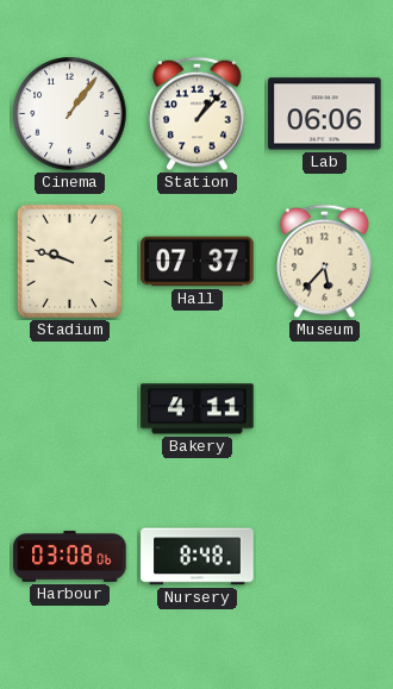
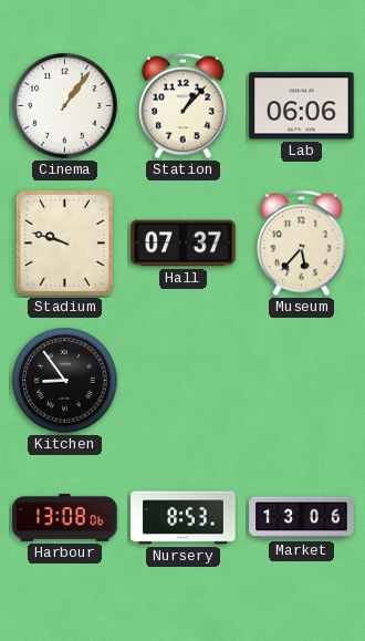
Kitchen: none -> 8:54
Bakery: 4:11 -> none
Harbour: 03:08 -> 13:08
Nursery: 8:48 -> 8:53
Market: none -> 13:06
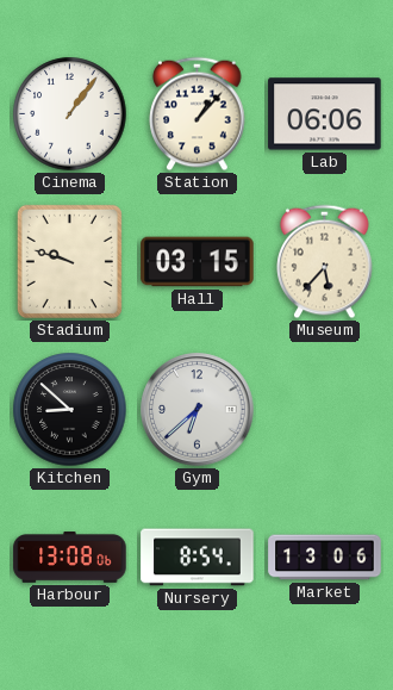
Hall: 07:37 -> 03:15
Kitchen: 8:54 -> 8:52
Gym: none -> 6:38
Nursery: 8:53 -> 8:54
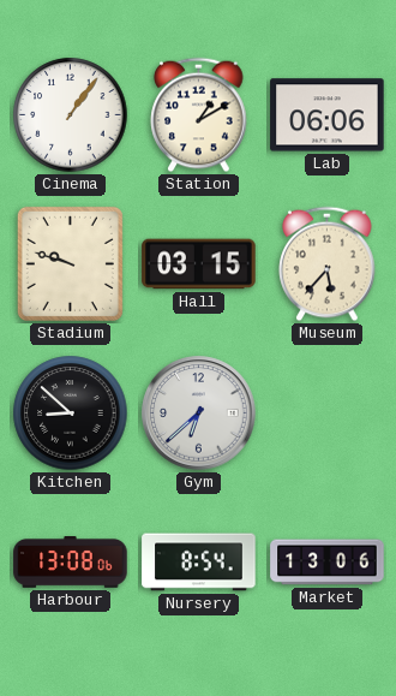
Station: 1:07 -> 1:10
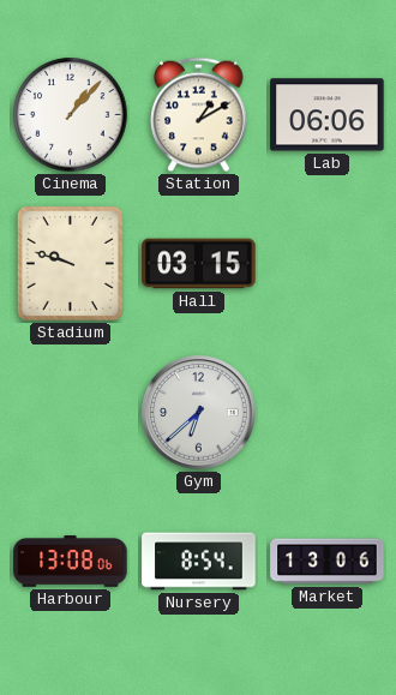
Cinema: 1:06 -> 1:07
Museum: 5:37 -> none
Kitchen: 8:52 -> none
